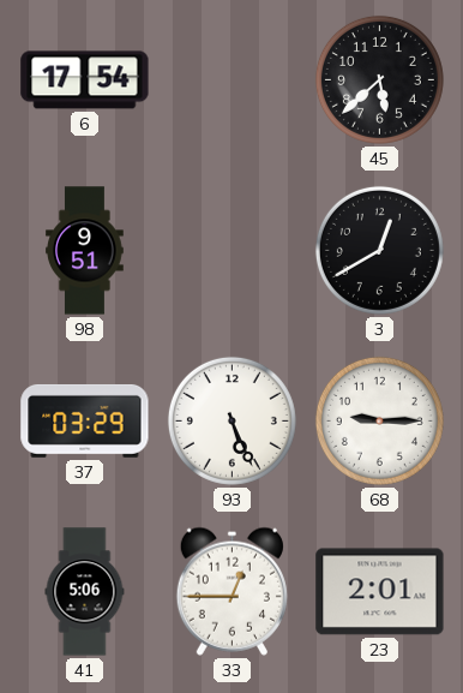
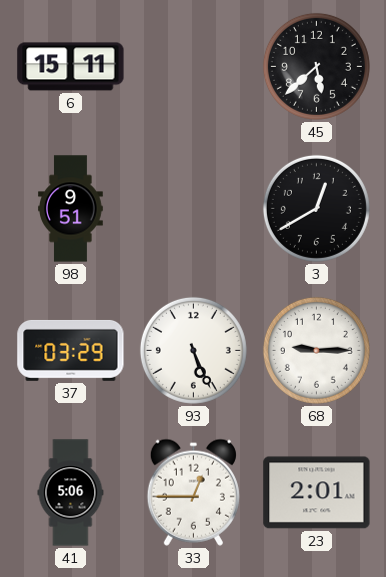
6: 17:54 -> 15:11
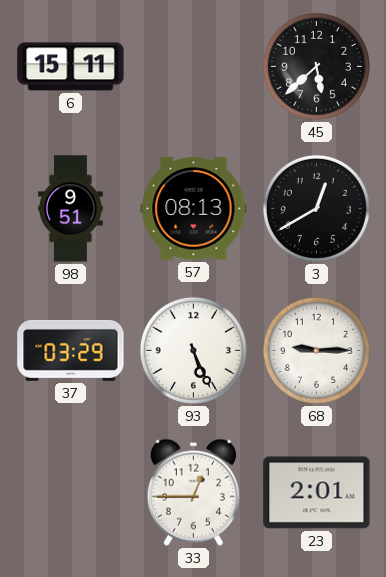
57: none -> 08:13
41: 5:06 -> none
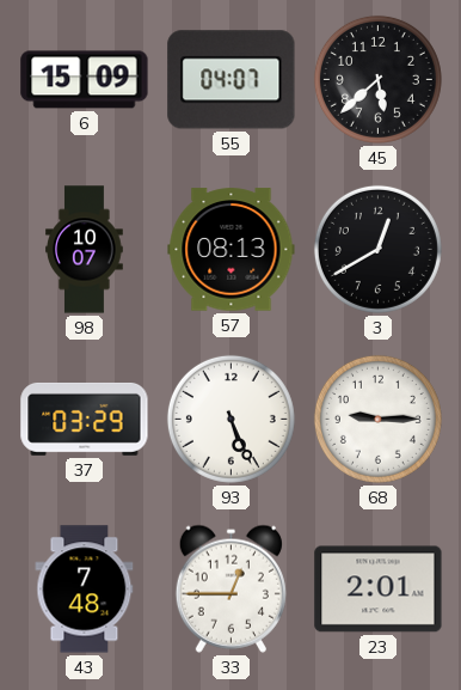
6: 15:11 -> 15:09
55: none -> 04:07
98: 9:51 -> 10:07
43: none -> 7:48
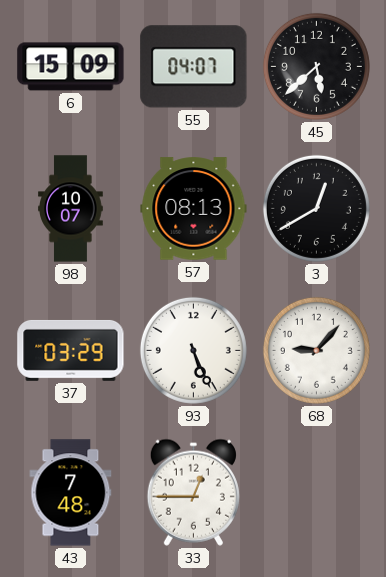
68: 9:15 -> 9:07
23: 2:01 -> none
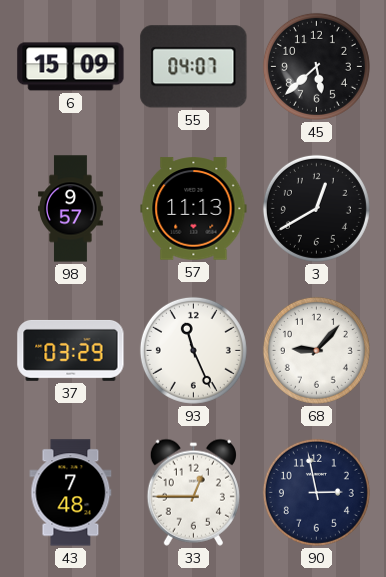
98: 10:07 -> 9:57
57: 08:13 -> 11:13
93: 5:26 -> 11:26
90: none -> 2:58
